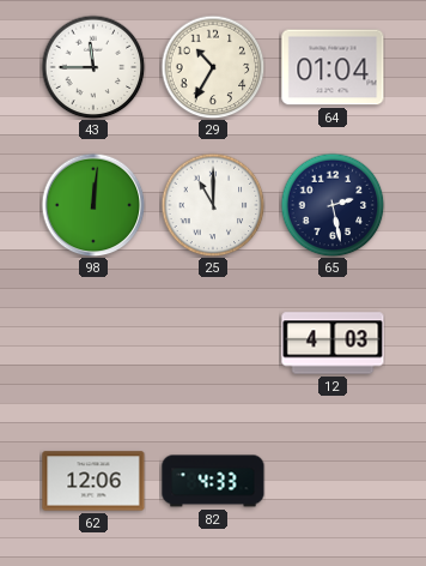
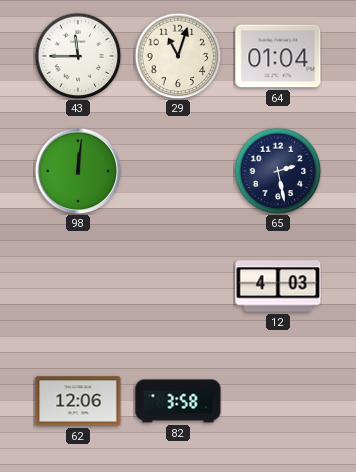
29: 10:35 -> 11:03
25: 11:00 -> none
82: 4:33 -> 3:58
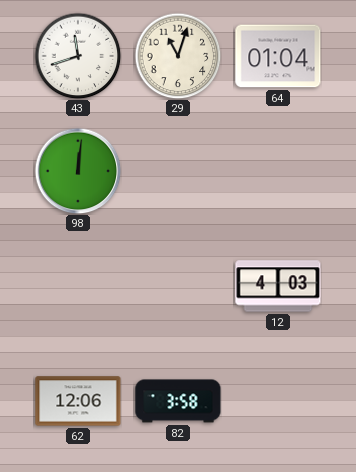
43: 11:45 -> 11:42
65: 2:28 -> none
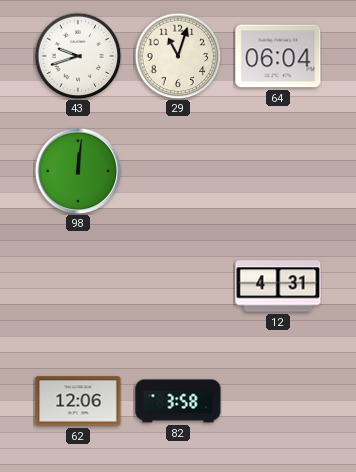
43: 11:42 -> 9:42
64: 01:04 -> 06:04
12: 4:03 -> 4:31
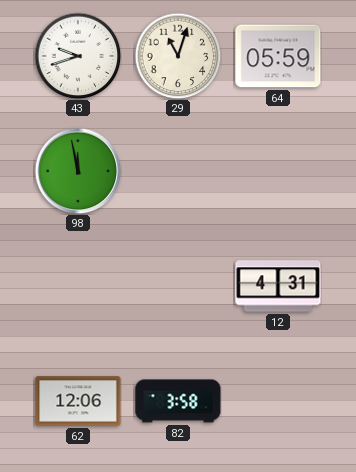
64: 06:04 -> 05:59
98: 12:01 -> 11:58
